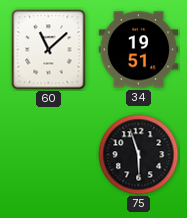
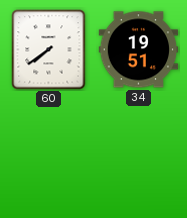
60: 11:08 -> 7:39
75: 5:57 -> none
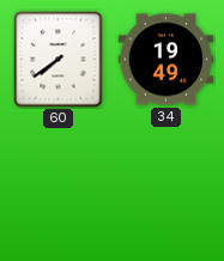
34: 19:51 -> 19:49
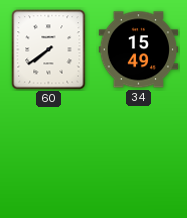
34: 19:49 -> 15:49
